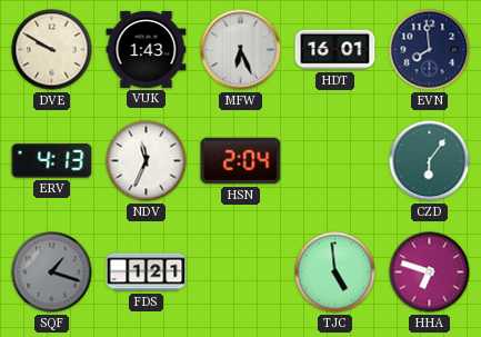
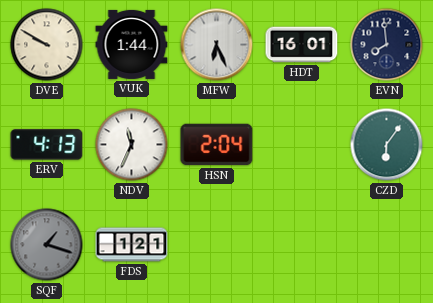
VUK: 1:43 -> 1:44
TJC: 4:59 -> none
HHA: 6:48 -> none
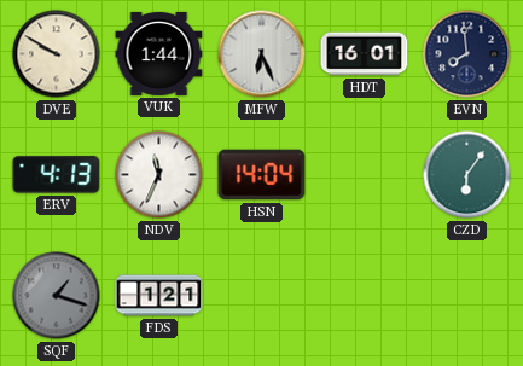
HSN: 2:04 -> 14:04
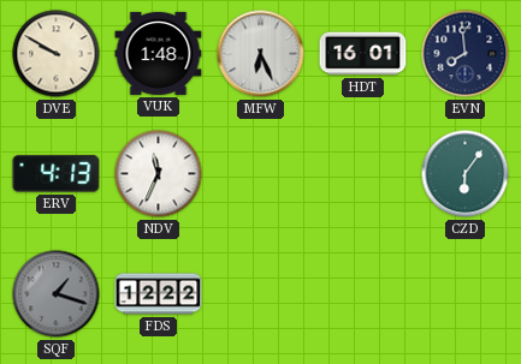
VUK: 1:44 -> 1:48
HSN: 14:04 -> none
FDS: 1:21 -> 12:22
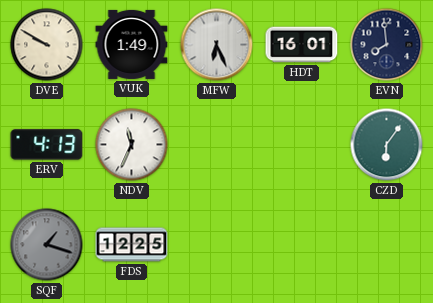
VUK: 1:48 -> 1:49
FDS: 12:22 -> 12:25
